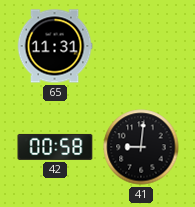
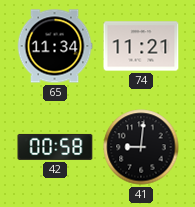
65: 11:31 -> 11:34
74: none -> 11:21
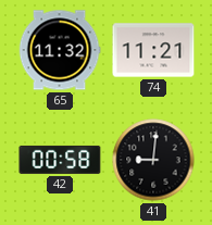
65: 11:34 -> 11:32
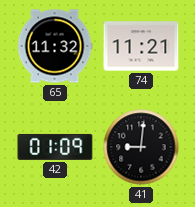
42: 00:58 -> 01:09
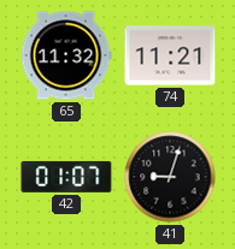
42: 01:09 -> 01:07
41: 9:01 -> 9:03
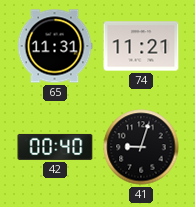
65: 11:32 -> 11:31
42: 01:07 -> 00:40
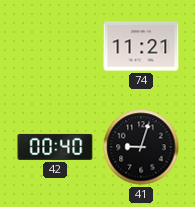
65: 11:31 -> none
